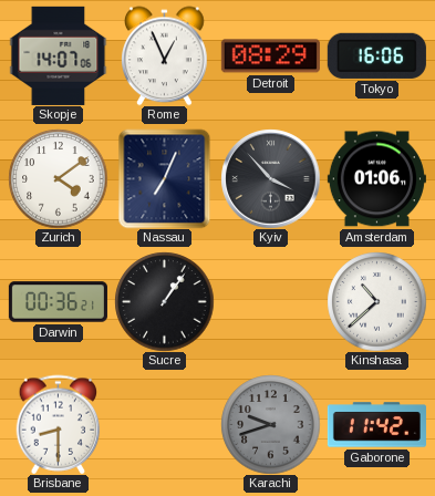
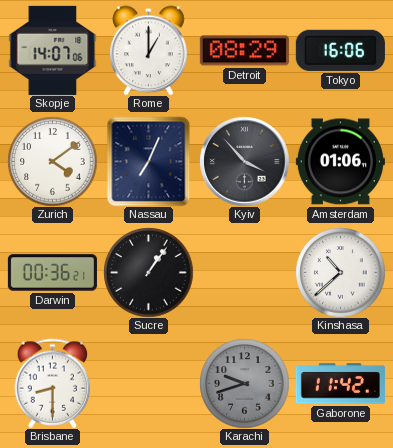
Rome: 12:56 -> 1:00
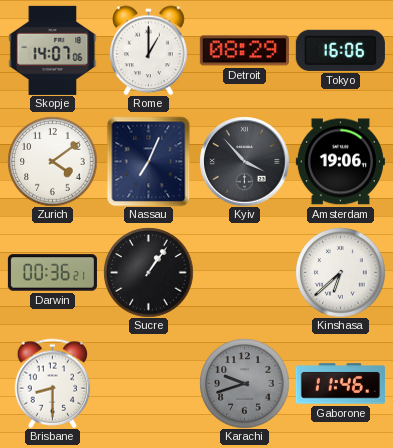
Amsterdam: 01:06 -> 19:06
Kinshasa: 10:38 -> 6:38
Gaborone: 11:42 -> 11:46
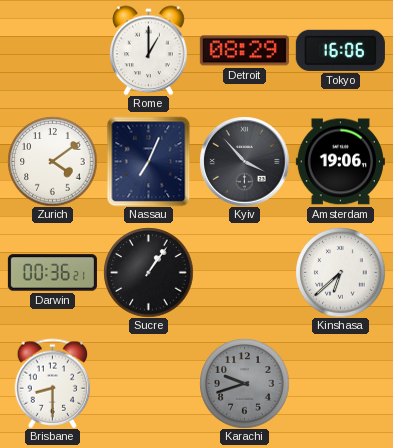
Skopje: 14:07 -> none
Gaborone: 11:46 -> none
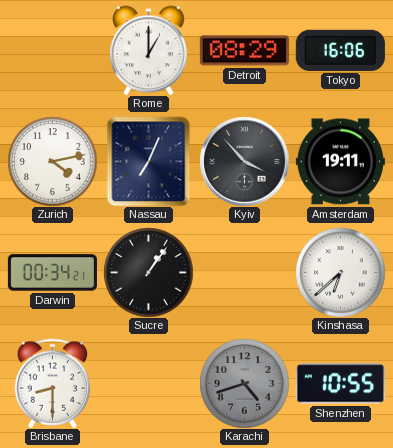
Zurich: 4:09 -> 4:13
Amsterdam: 19:06 -> 19:11
Darwin: 00:36 -> 00:34
Karachi: 9:42 -> 4:42
Shenzhen: none -> 10:55
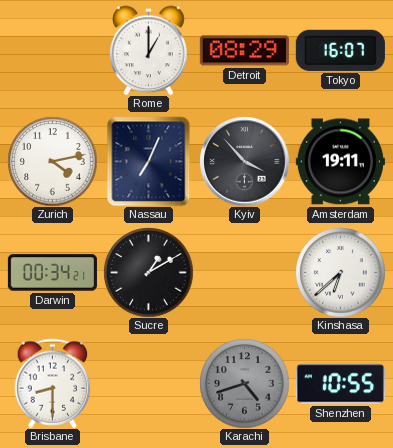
Tokyo: 16:06 -> 16:07
Sucre: 1:06 -> 1:10
